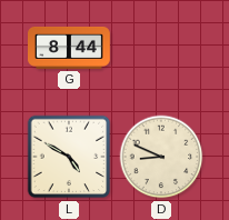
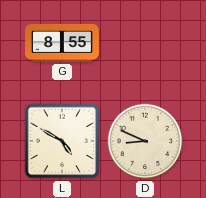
G: 8:44 -> 8:55
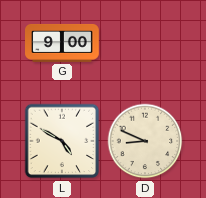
G: 8:55 -> 9:00
